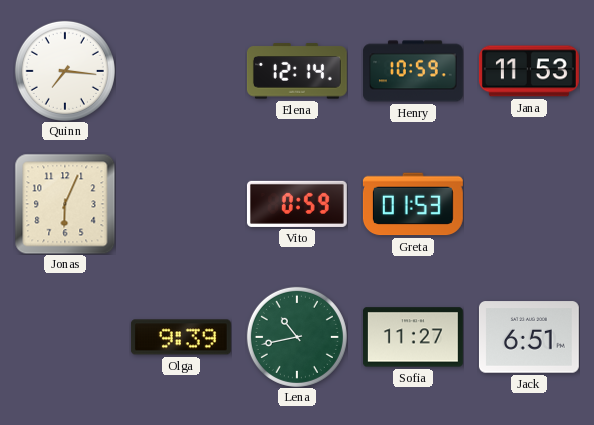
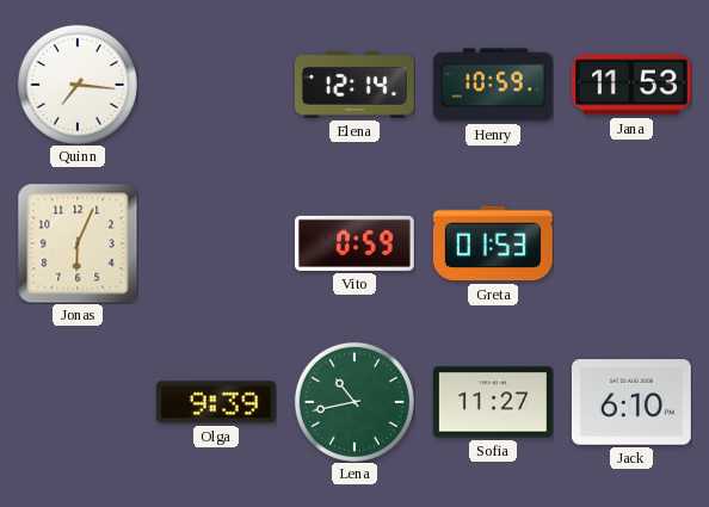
Jack: 6:51 -> 6:10
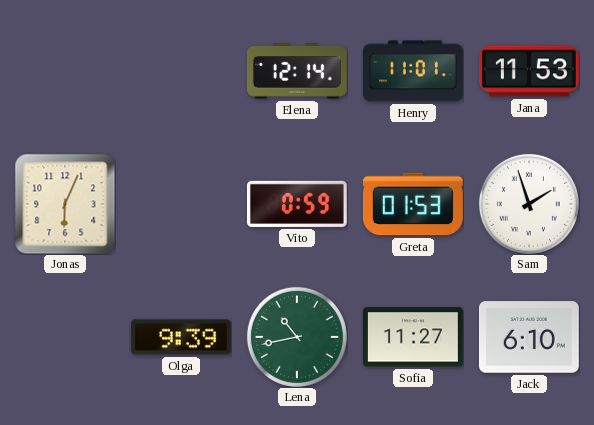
Quinn: 7:16 -> none
Henry: 10:59 -> 11:01
Sam: none -> 1:57
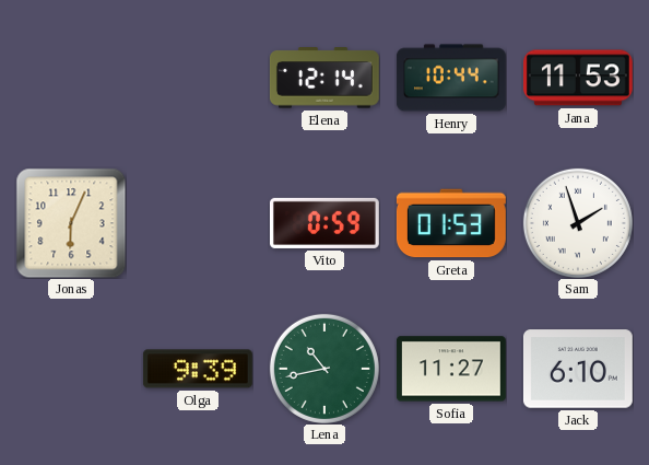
Henry: 11:01 -> 10:44
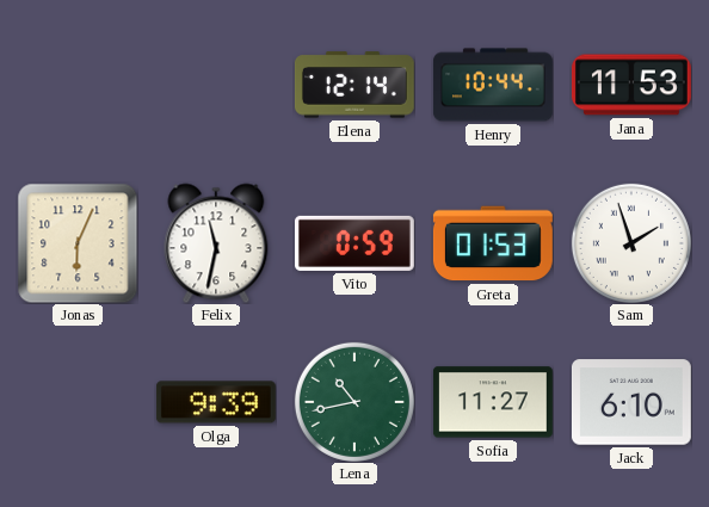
Felix: none -> 11:32
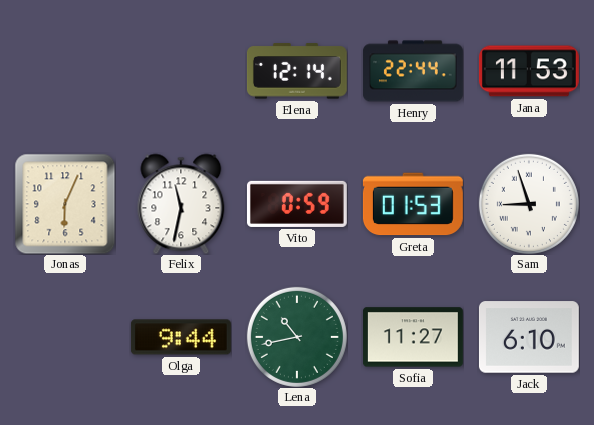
Henry: 10:44 -> 22:44
Sam: 1:57 -> 8:57
Olga: 9:39 -> 9:44
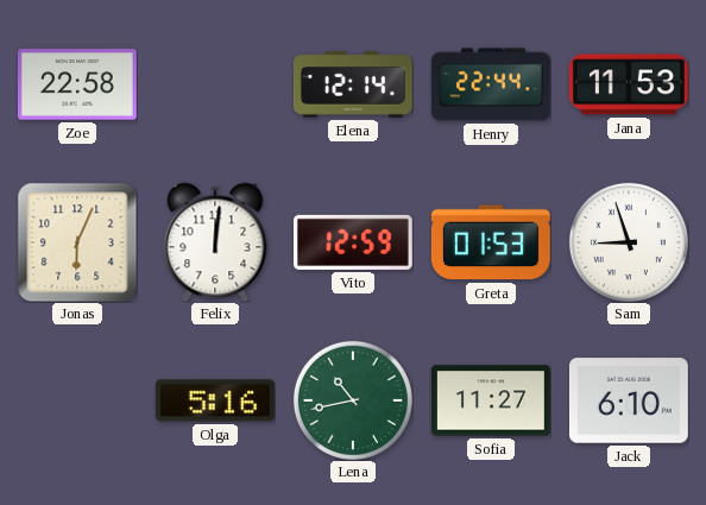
Zoe: none -> 22:58
Felix: 11:32 -> 12:01
Vito: 0:59 -> 12:59
Olga: 9:44 -> 5:16
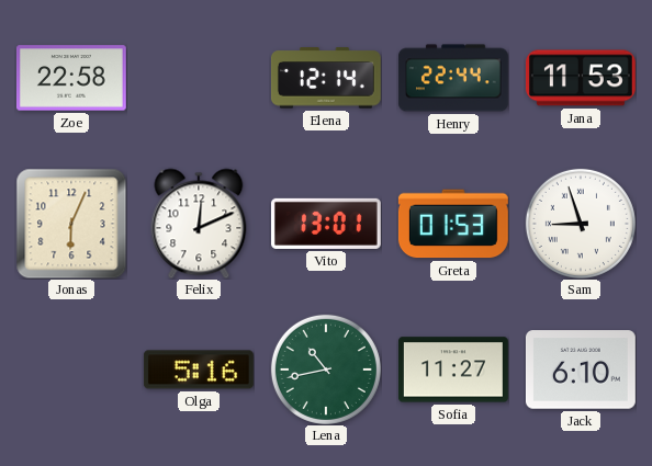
Felix: 12:01 -> 12:11
Vito: 12:59 -> 13:01
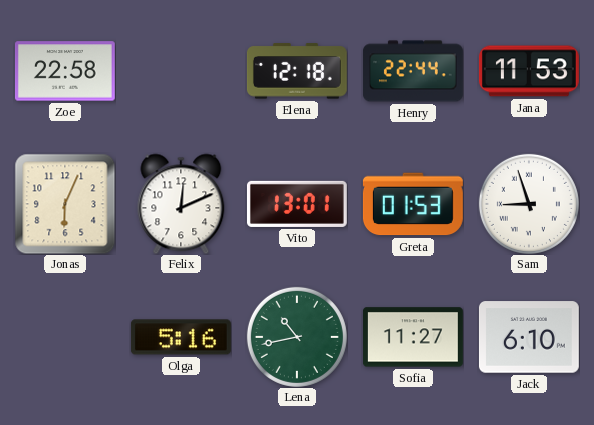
Elena: 12:14 -> 12:18
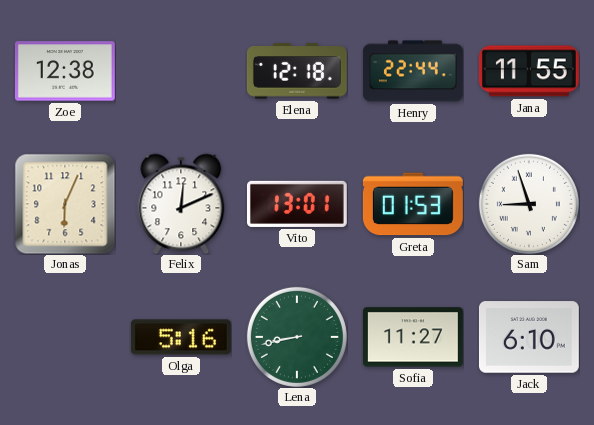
Zoe: 22:58 -> 12:38
Jana: 11:53 -> 11:55
Lena: 10:43 -> 8:43
